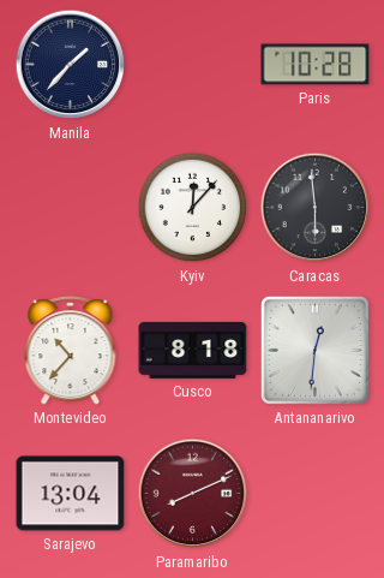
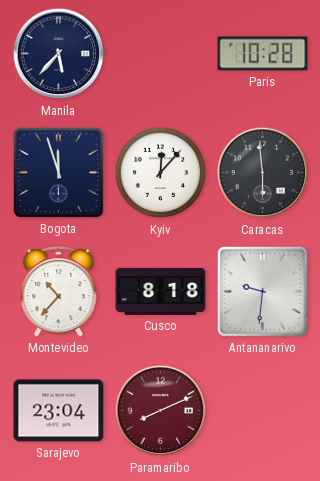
Manila: 1:37 -> 5:37
Bogota: none -> 11:57
Antananarivo: 12:31 -> 9:31
Sarajevo: 13:04 -> 23:04
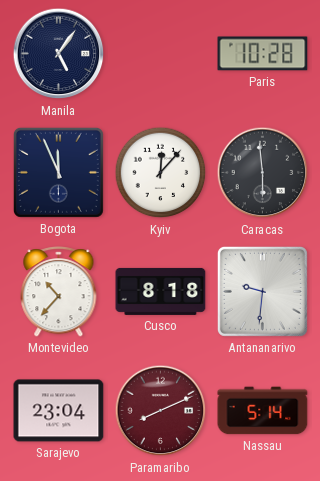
Manila: 5:37 -> 5:06
Bogota: 11:57 -> 11:56
Nassau: none -> 5:14
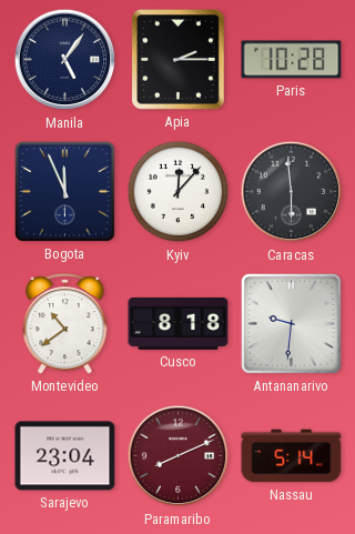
Apia: none -> 2:15
Montevideo: 10:37 -> 10:39
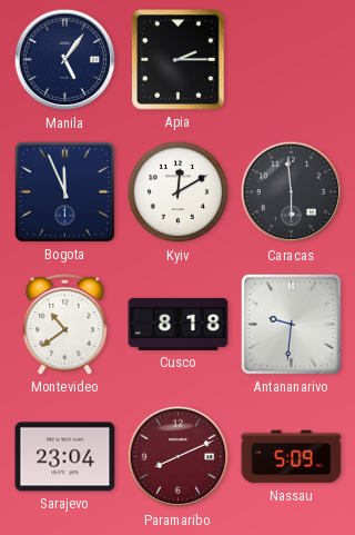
Paris: 10:28 -> none
Kyiv: 12:07 -> 12:10
Nassau: 5:14 -> 5:09
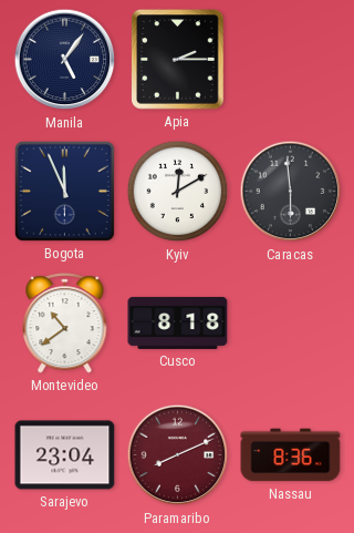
Antananarivo: 9:31 -> none
Nassau: 5:09 -> 8:36
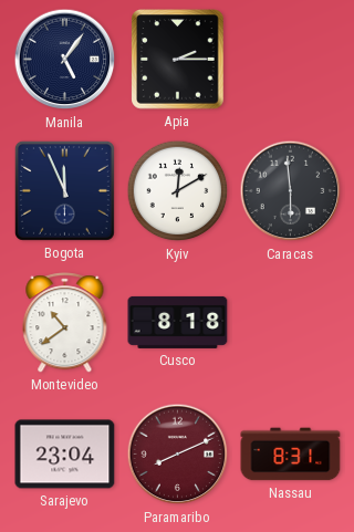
Nassau: 8:36 -> 8:31
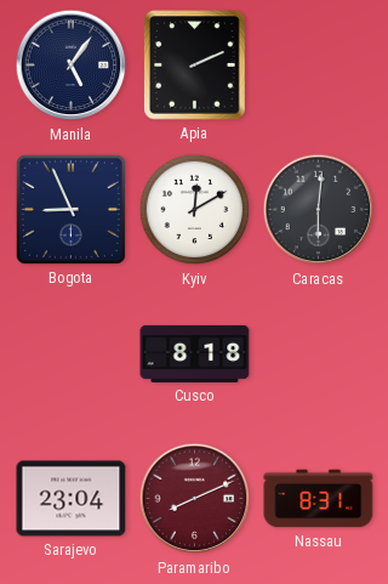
Apia: 2:15 -> 2:11
Bogota: 11:56 -> 8:56
Caracas: 5:59 -> 6:01
Montevideo: 10:39 -> none
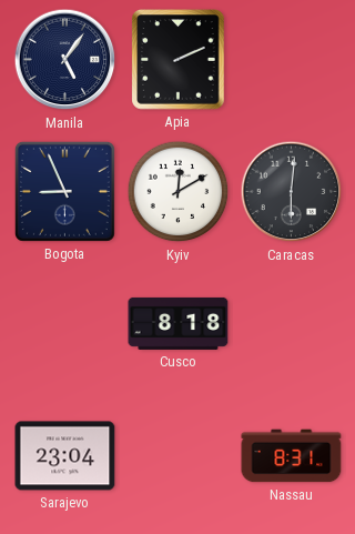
Paramaribo: 8:11 -> none
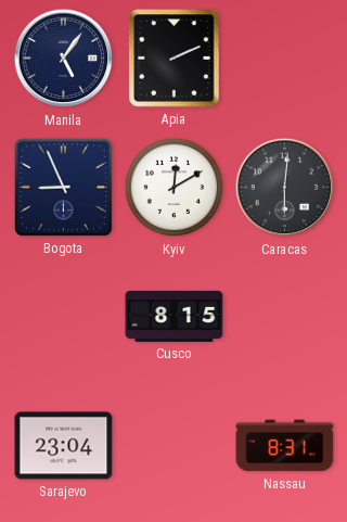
Cusco: 8:18 -> 8:15
